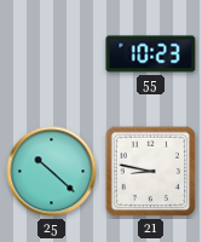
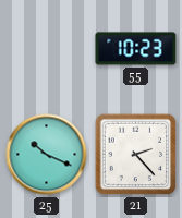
25: 10:22 -> 10:19
21: 8:47 -> 2:23
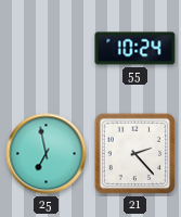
55: 10:23 -> 10:24
25: 10:19 -> 6:58
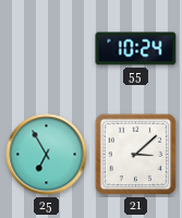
25: 6:58 -> 6:55
21: 2:23 -> 3:08
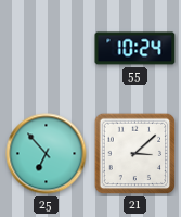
25: 6:55 -> 6:53
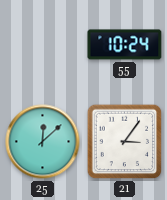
25: 6:53 -> 12:08
21: 3:08 -> 3:06
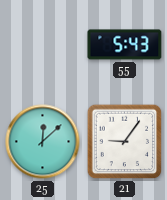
55: 10:24 -> 5:43
21: 3:06 -> 9:06
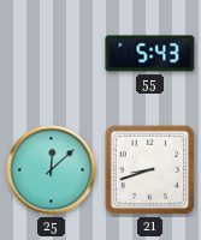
21: 9:06 -> 8:42
